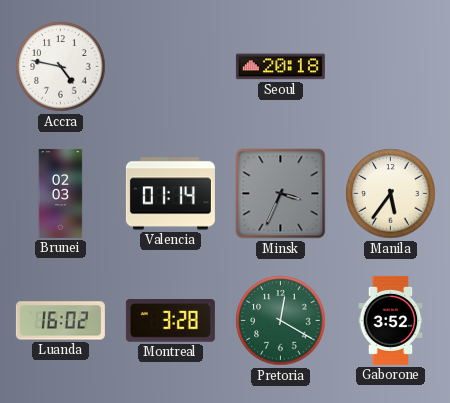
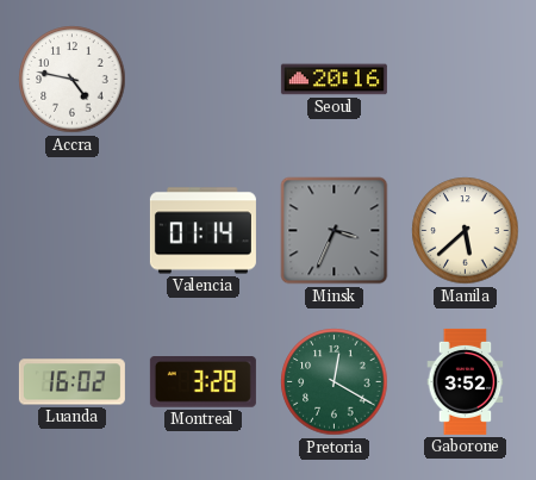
Seoul: 20:18 -> 20:16
Brunei: 02:03 -> none
Manila: 5:36 -> 5:38
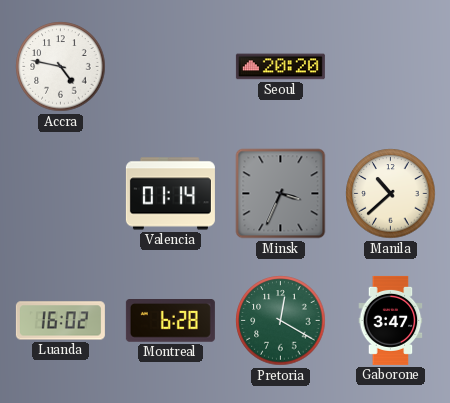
Seoul: 20:16 -> 20:20
Manila: 5:38 -> 10:38
Montreal: 3:28 -> 6:28
Gaborone: 3:52 -> 3:47
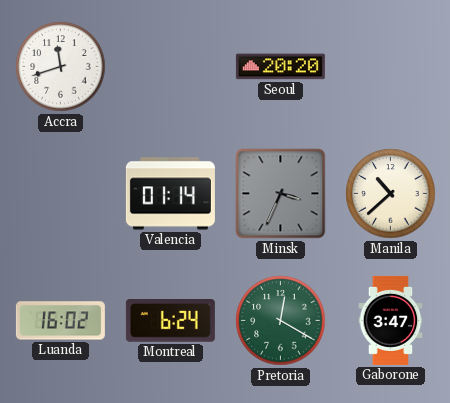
Accra: 4:47 -> 11:42
Montreal: 6:28 -> 6:24
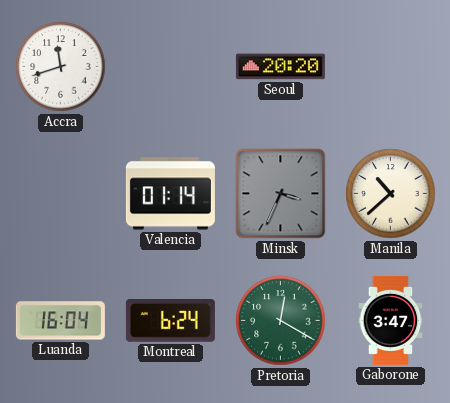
Luanda: 16:02 -> 16:04
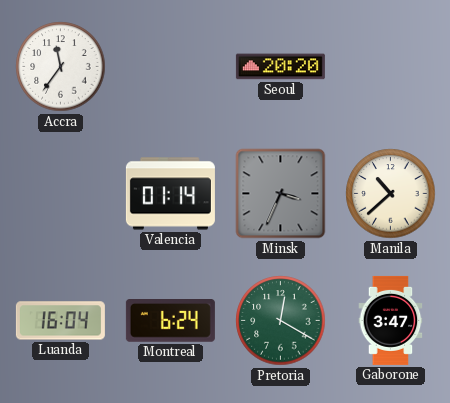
Accra: 11:42 -> 11:36
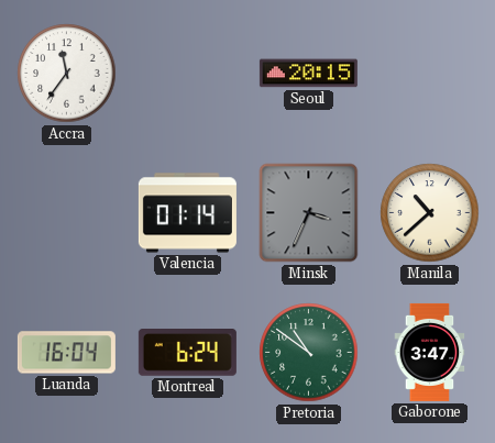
Seoul: 20:20 -> 20:15
Pretoria: 12:20 -> 10:51
